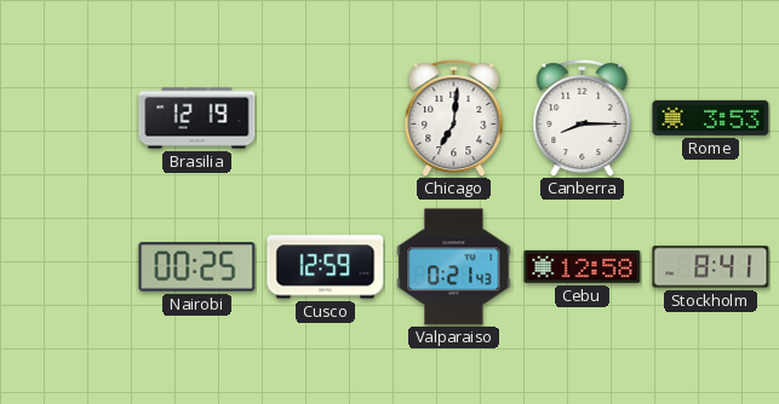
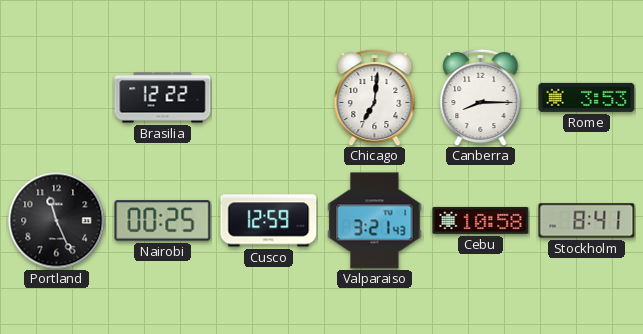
Brasilia: 12:19 -> 12:22
Portland: none -> 11:26
Valparaiso: 0:21 -> 3:21
Cebu: 12:58 -> 10:58
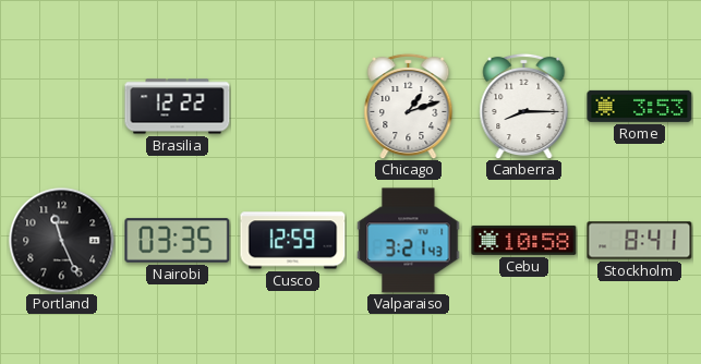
Chicago: 7:01 -> 1:12
Nairobi: 00:25 -> 03:35
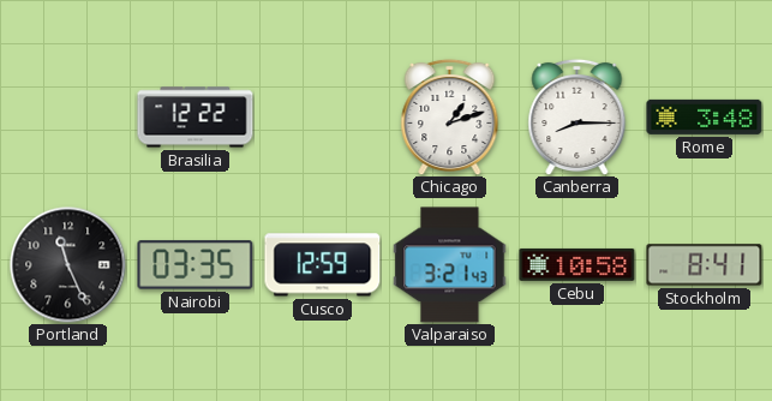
Rome: 3:53 -> 3:48
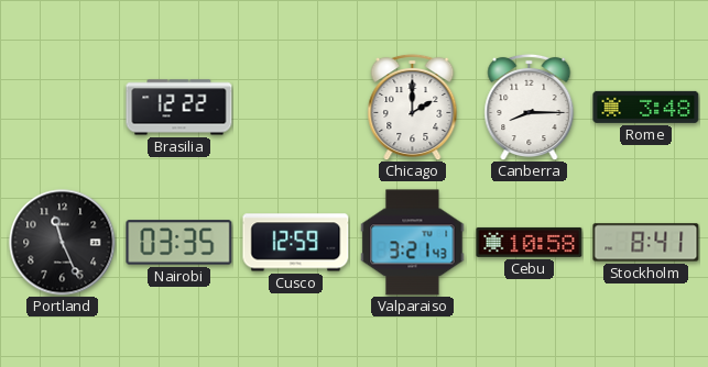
Chicago: 1:12 -> 2:00
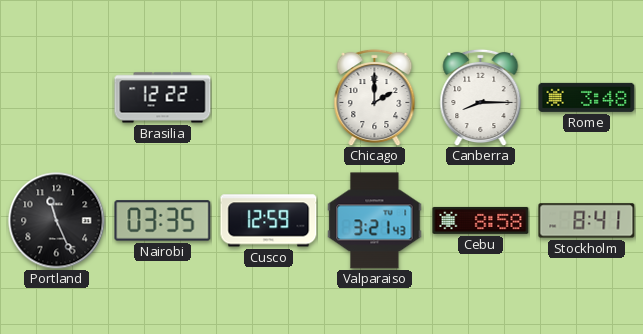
Cebu: 10:58 -> 8:58
